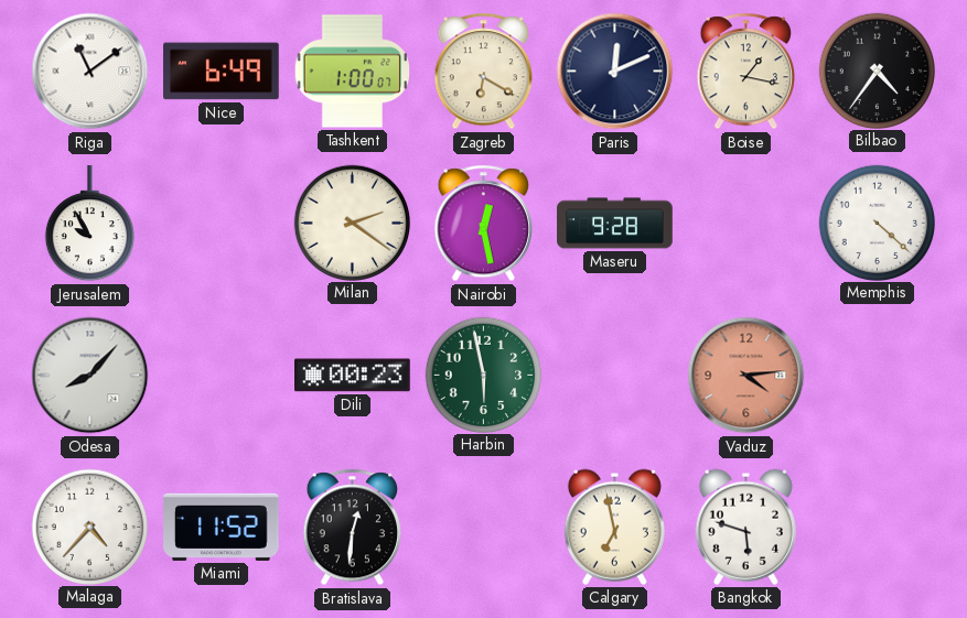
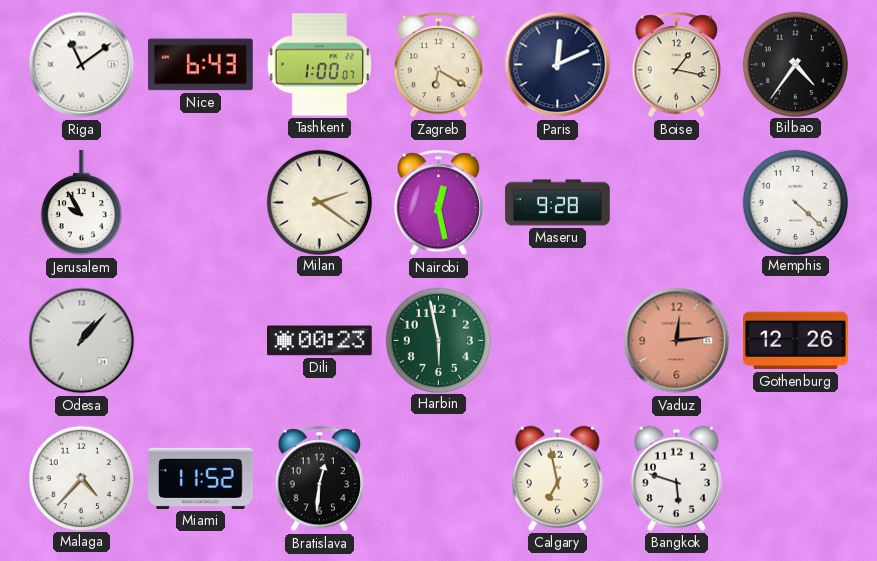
Nice: 6:49 -> 6:43
Odesa: 8:07 -> 1:07
Vaduz: 4:14 -> 12:14
Gothenburg: none -> 12:26
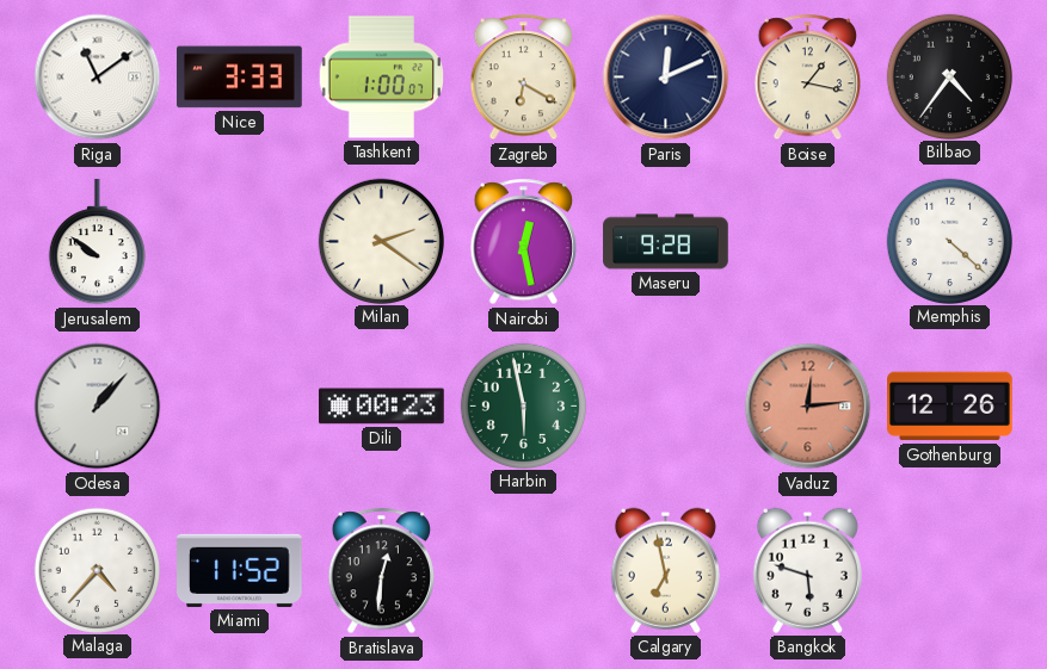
Nice: 6:43 -> 3:33
Jerusalem: 9:55 -> 9:51
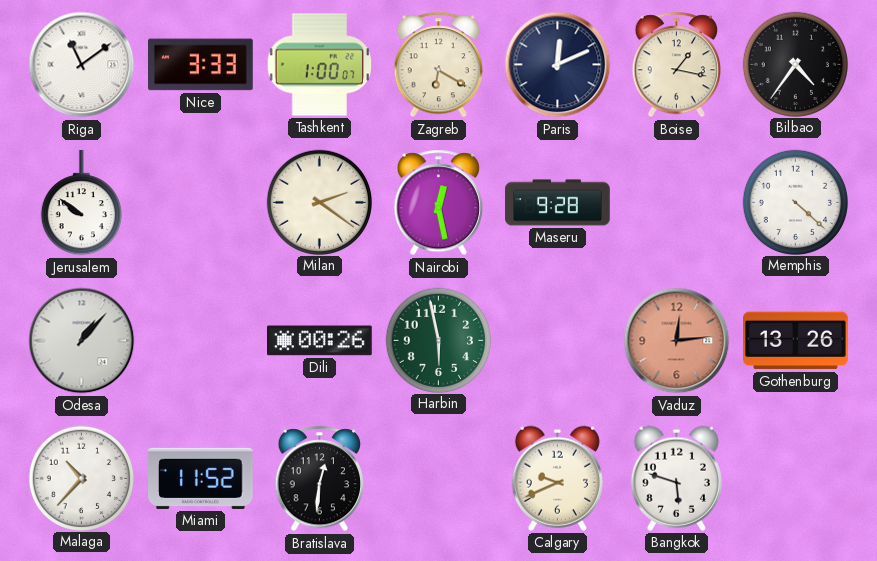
Dili: 00:23 -> 00:26
Gothenburg: 12:26 -> 13:26
Malaga: 4:37 -> 10:37
Calgary: 6:58 -> 9:41
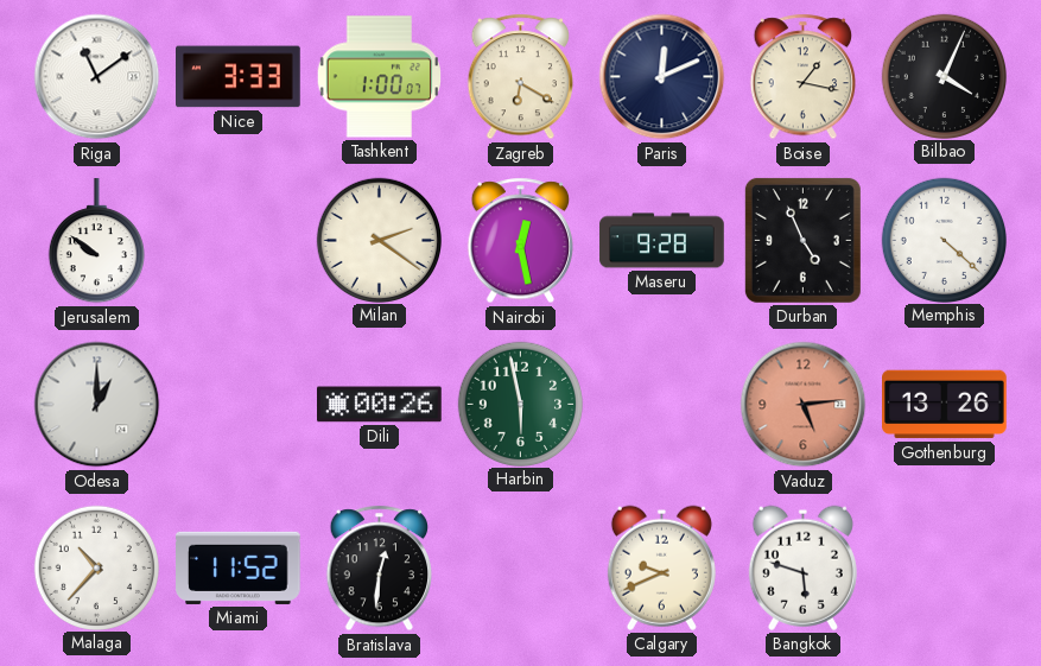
Bilbao: 4:36 -> 4:04
Durban: none -> 4:56
Odesa: 1:07 -> 1:00
Vaduz: 12:14 -> 5:14
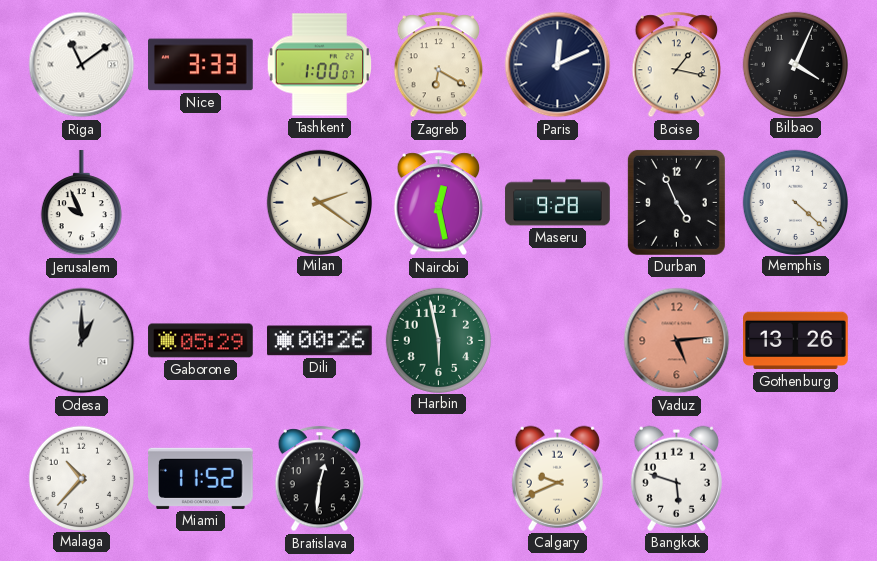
Jerusalem: 9:51 -> 9:56
Gaborone: none -> 05:29
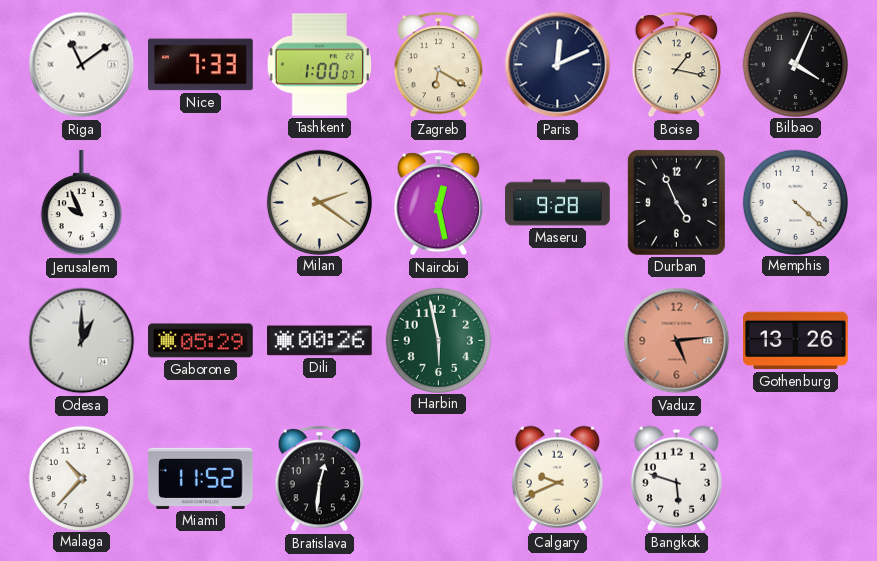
Nice: 3:33 -> 7:33
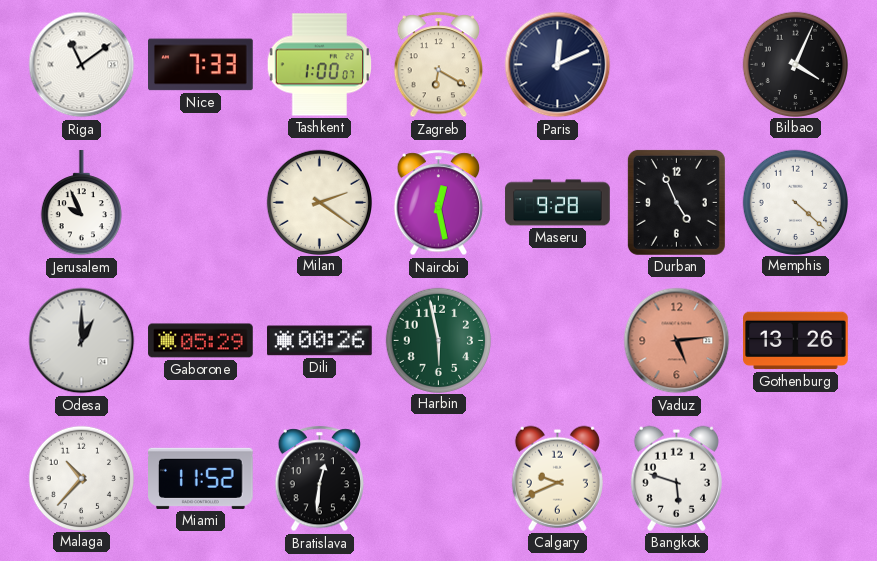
Boise: 1:17 -> none
